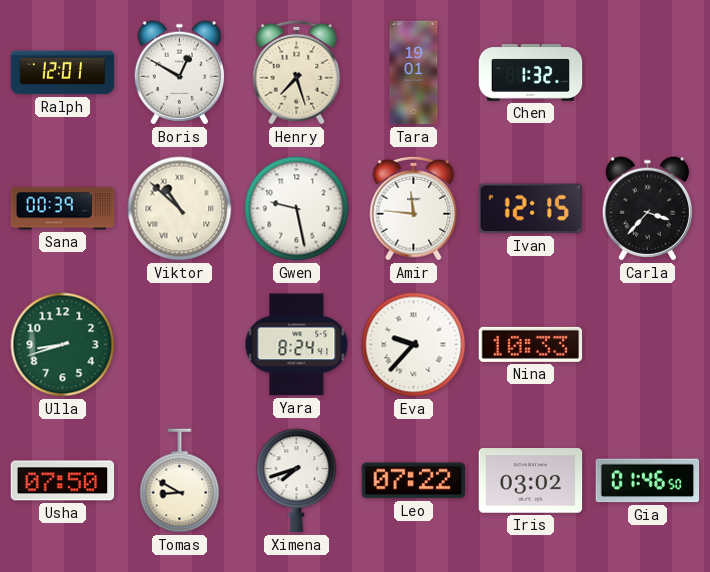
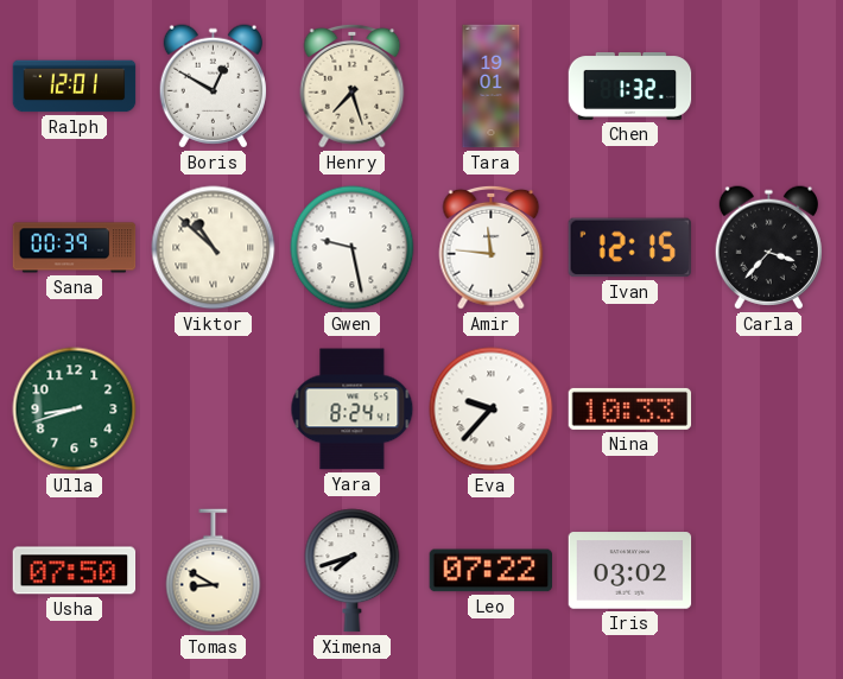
Gia: 01:46 -> none
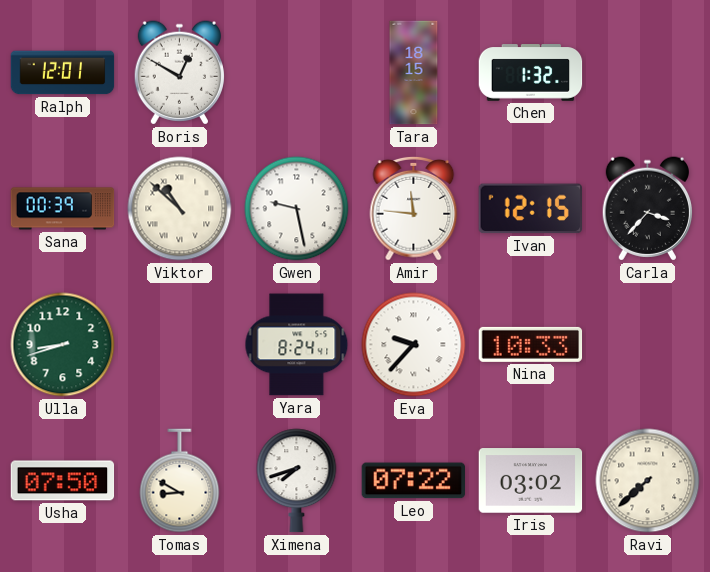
Henry: 7:27 -> none
Tara: 19:01 -> 18:15
Ravi: none -> 7:38
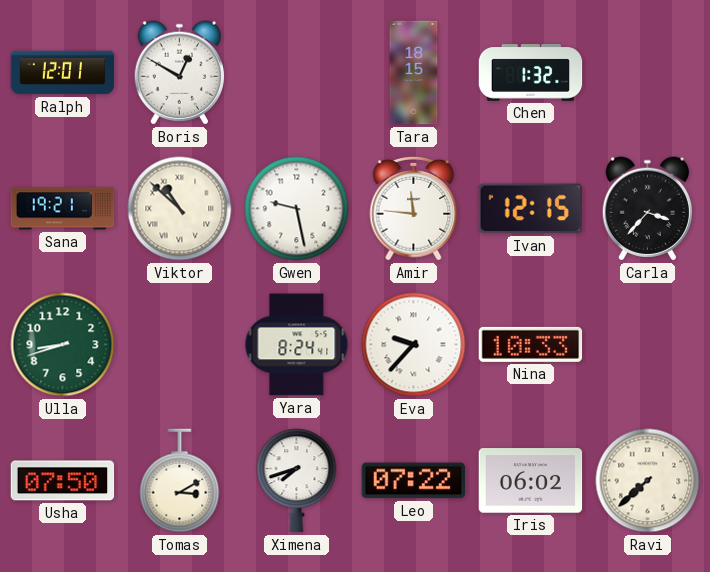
Sana: 00:39 -> 19:21
Tomas: 8:50 -> 3:10
Iris: 03:02 -> 06:02
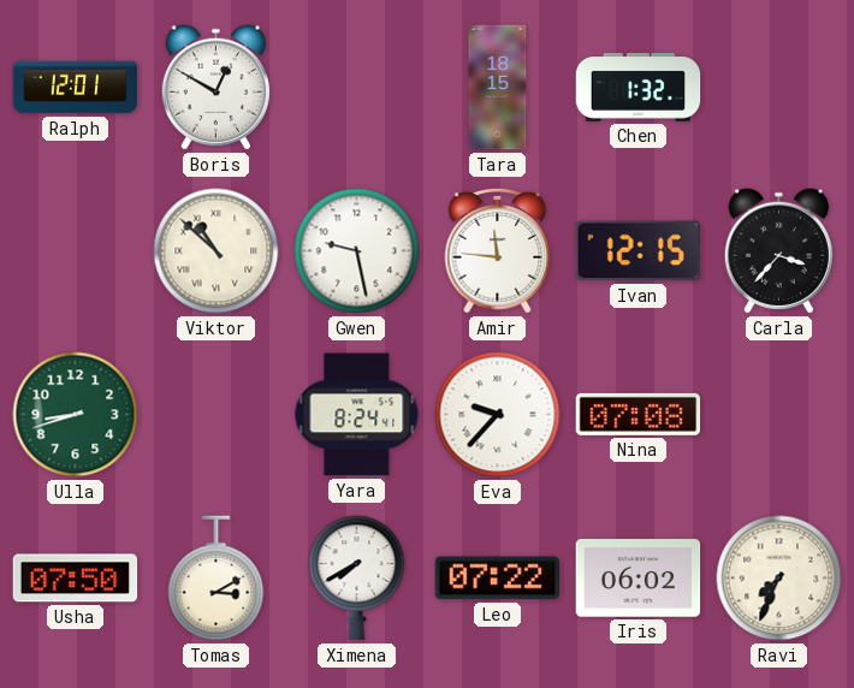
Sana: 19:21 -> none
Nina: 10:33 -> 07:08
Ximena: 7:42 -> 7:40
Ravi: 7:38 -> 7:34
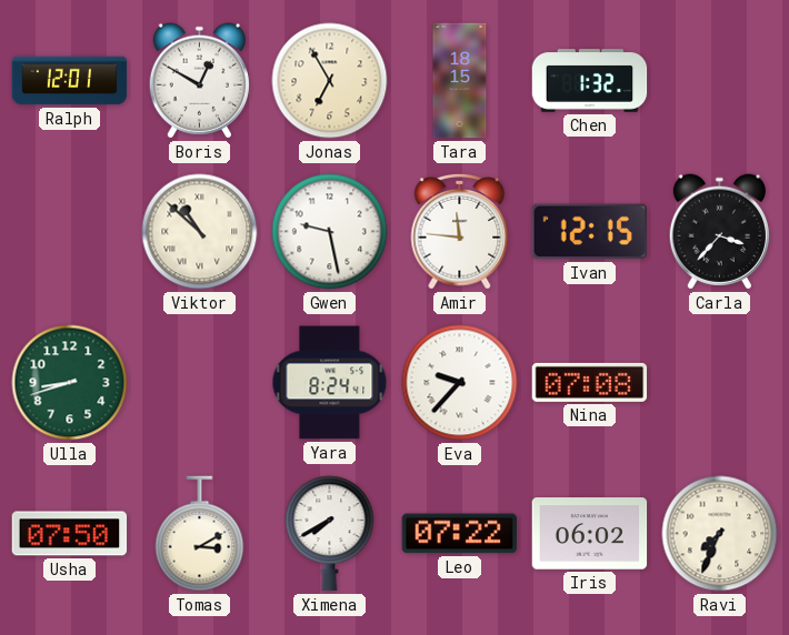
Jonas: none -> 6:55
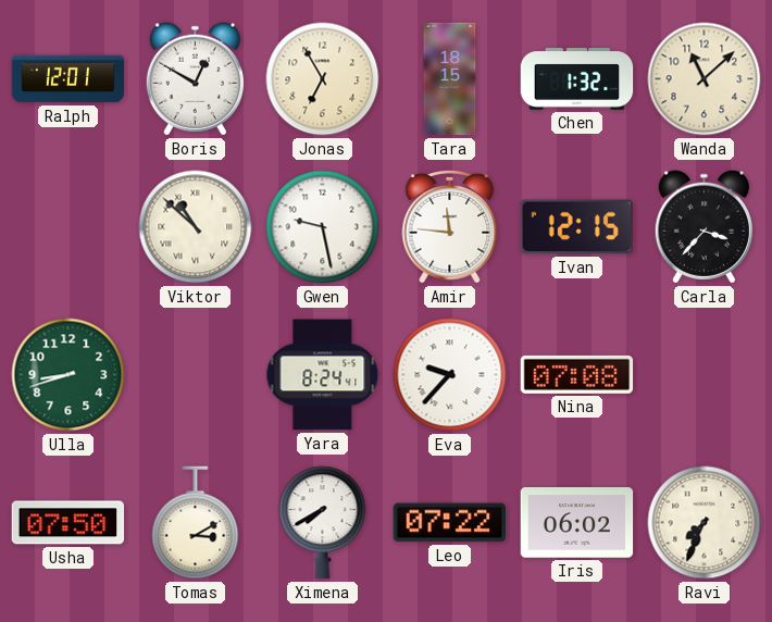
Wanda: none -> 11:08
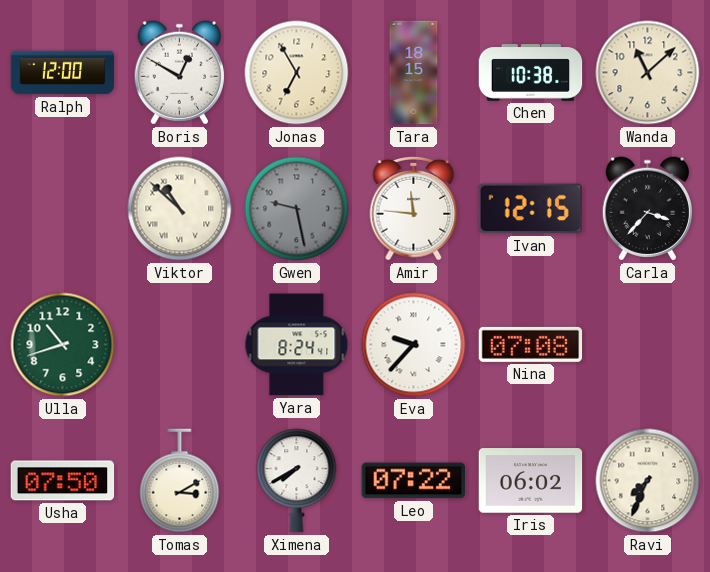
Ralph: 12:01 -> 12:00
Chen: 1:32 -> 10:38
Gwen dial: white -> grey
Ulla: 8:42 -> 10:42
